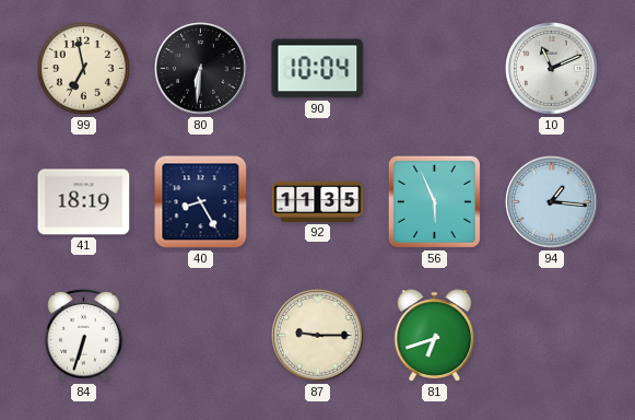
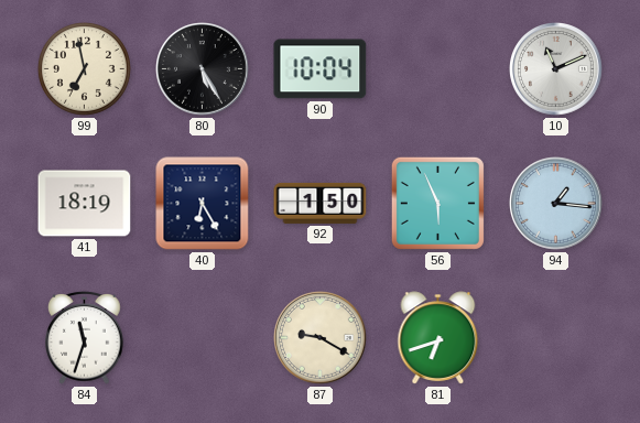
80: 6:31 -> 5:25
40: 8:25 -> 6:25
92: 11:35 -> 1:50
84: 6:33 -> 11:33
87: 9:15 -> 9:20
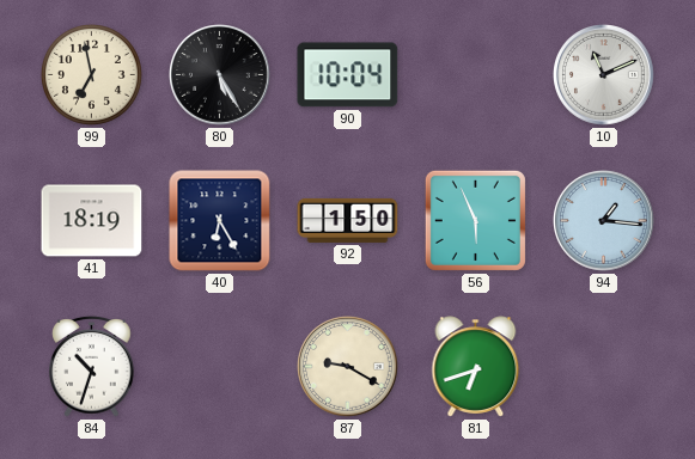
84: 11:33 -> 10:33
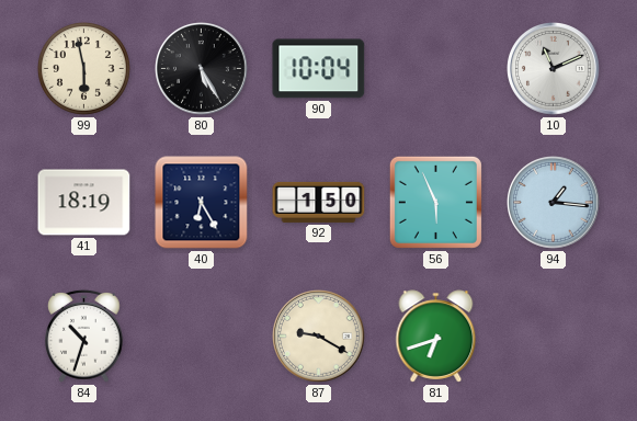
99: 6:58 -> 5:58
